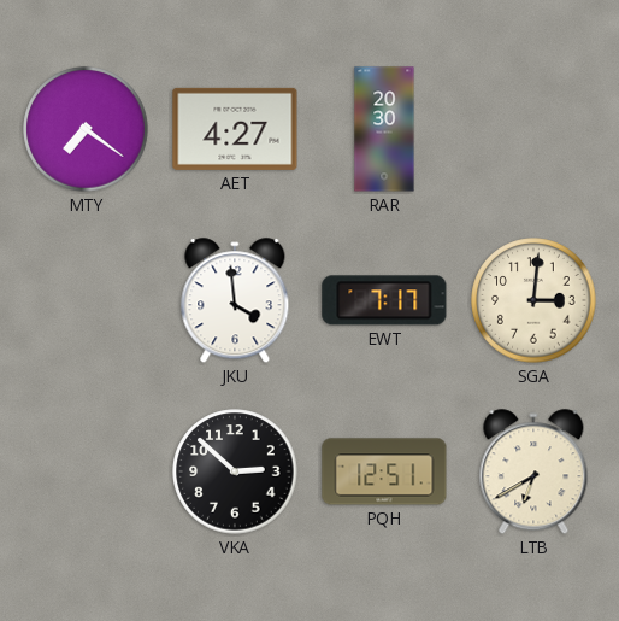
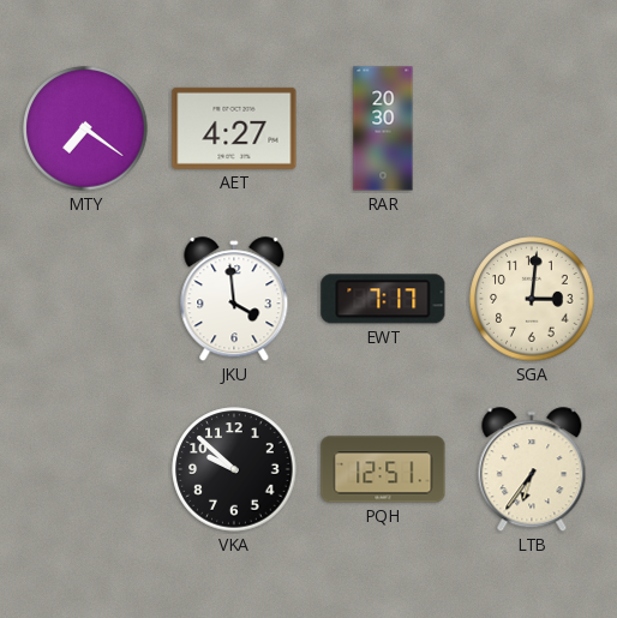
VKA: 2:52 -> 9:52
LTB: 6:40 -> 6:36
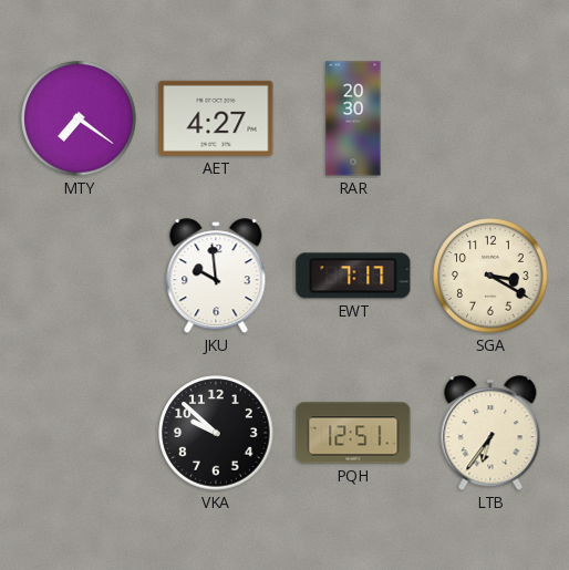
JKU: 3:59 -> 9:59
SGA: 3:01 -> 3:20
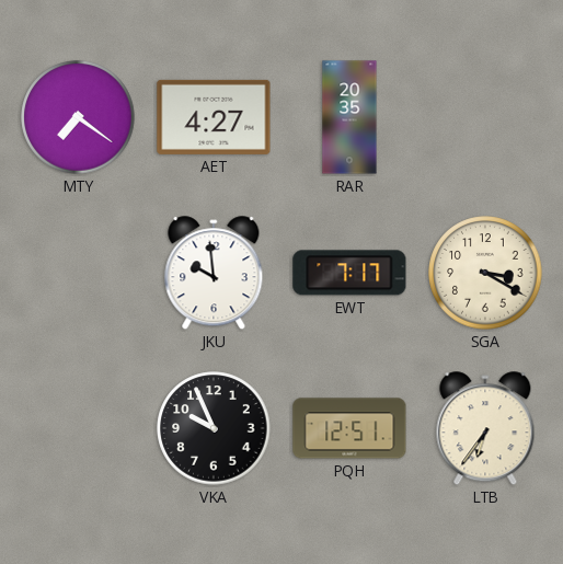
RAR: 20:30 -> 20:35
VKA: 9:52 -> 9:56
